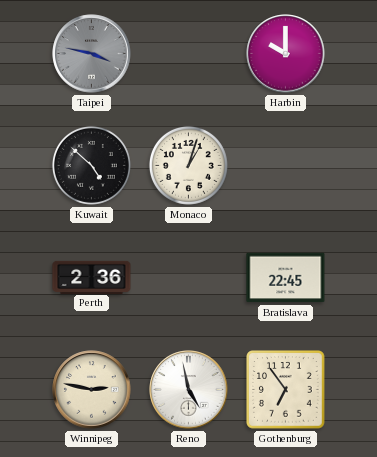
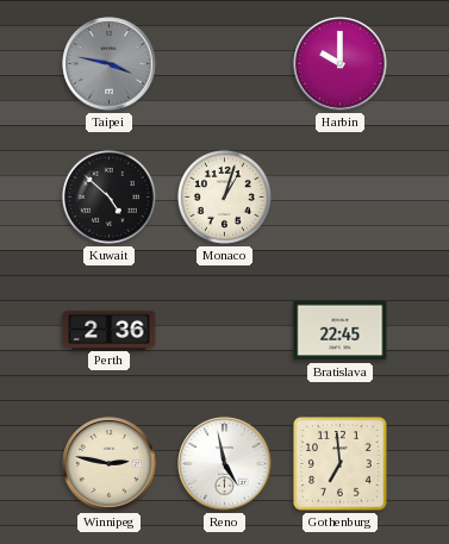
Gothenburg: 6:54 -> 6:59
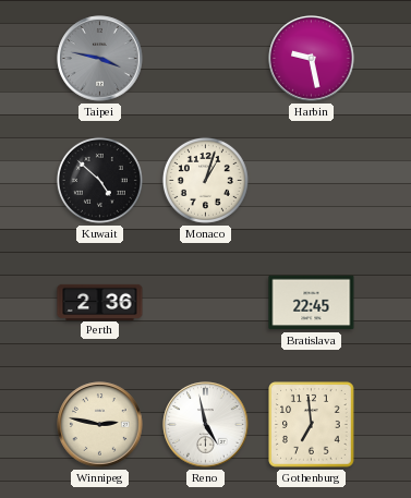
Harbin: 10:00 -> 9:28
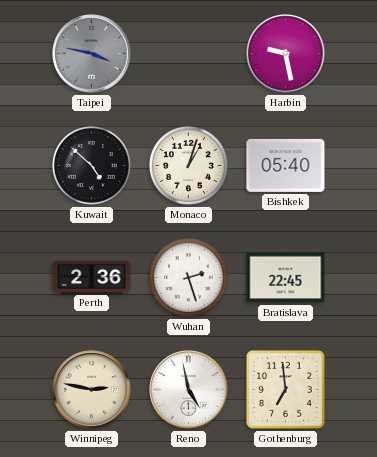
Bishkek: none -> 05:40
Wuhan: none -> 2:27
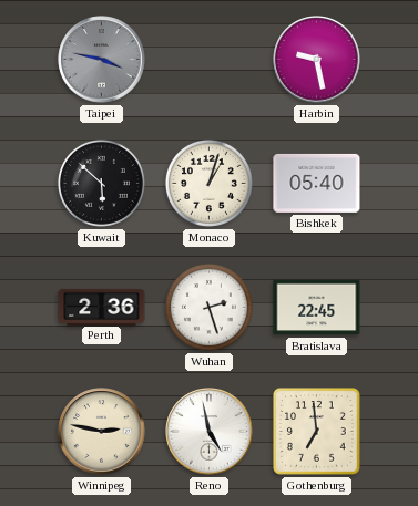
Kuwait: 4:52 -> 5:52
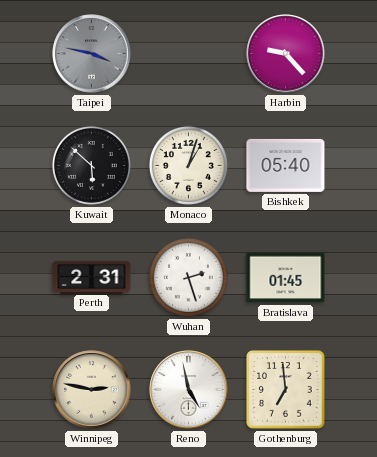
Harbin: 9:28 -> 9:23
Perth: 2:36 -> 2:31
Bratislava: 22:45 -> 01:45
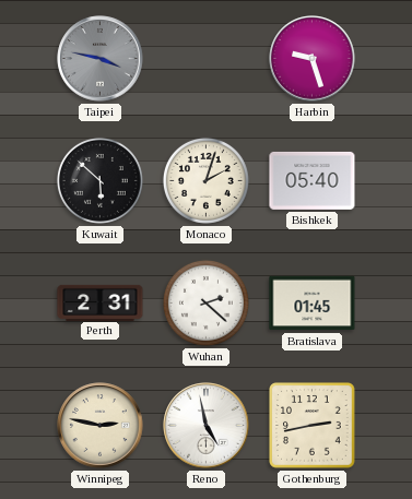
Harbin: 9:23 -> 9:27
Monaco: 1:03 -> 2:03
Wuhan: 2:27 -> 2:22
Gothenburg: 6:59 -> 2:43
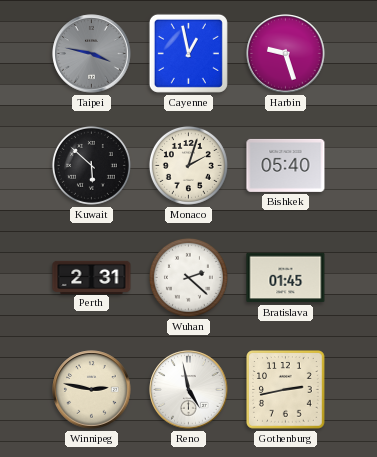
Cayenne: none -> 12:58
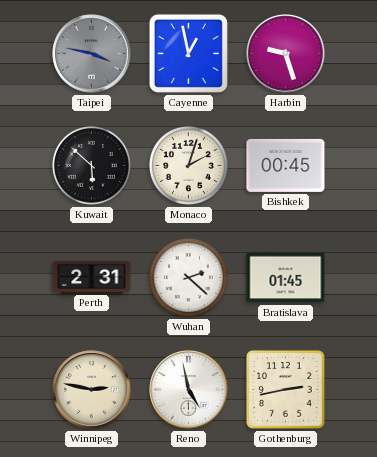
Bishkek: 05:40 -> 00:45
